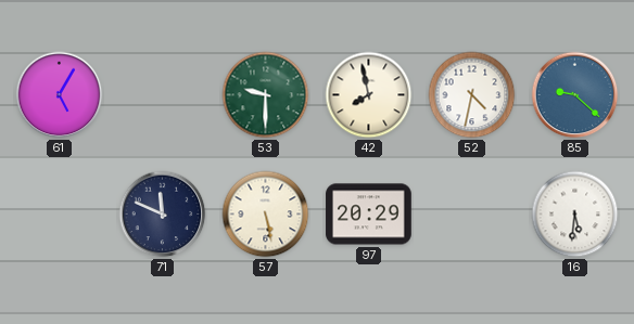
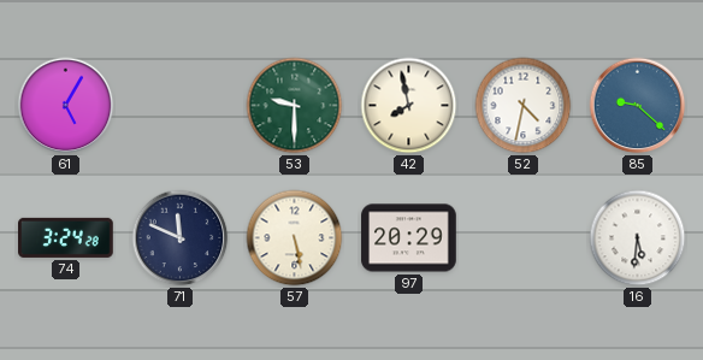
74: none -> 3:24
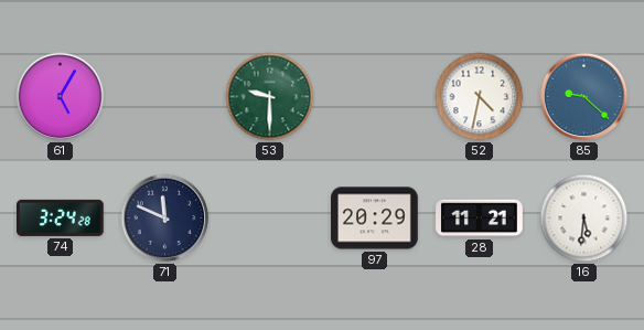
42: 7:58 -> none
57: 5:28 -> none
28: none -> 11:21
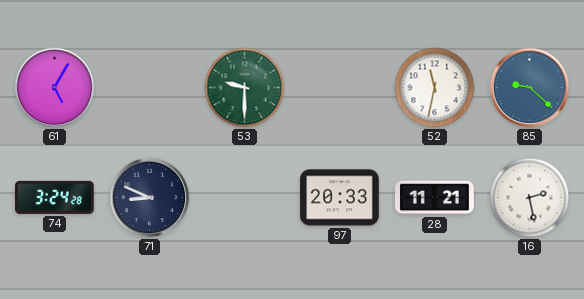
52: 4:32 -> 11:32
71: 11:49 -> 8:49
97: 20:29 -> 20:33
16: 5:31 -> 2:28
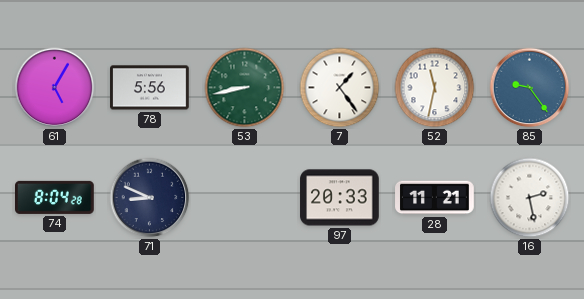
78: none -> 5:56
53: 9:30 -> 8:43
7: none -> 1:24
85: 9:22 -> 9:24
74: 3:24 -> 8:04
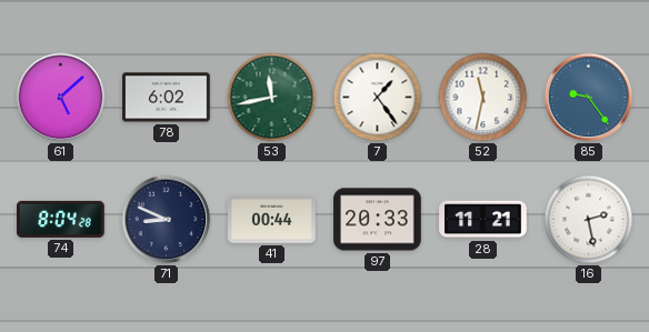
61: 5:05 -> 5:08
78: 5:56 -> 6:02
53: 8:43 -> 11:43
41: none -> 00:44
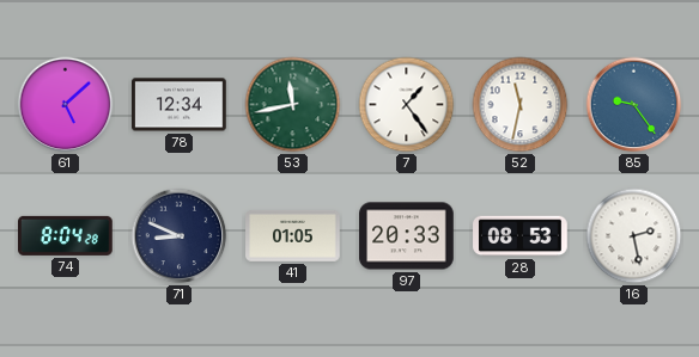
78: 6:02 -> 12:34
41: 00:44 -> 01:05
28: 11:21 -> 08:53
